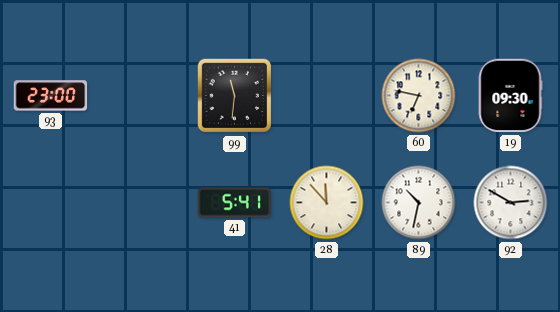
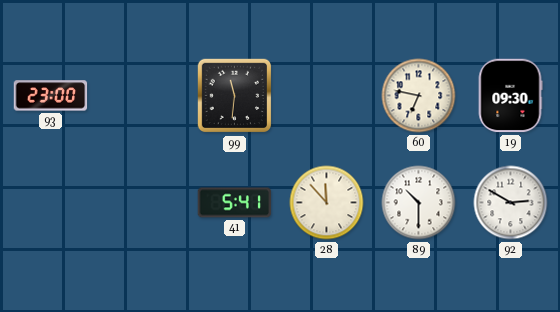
89: 10:32 -> 10:30
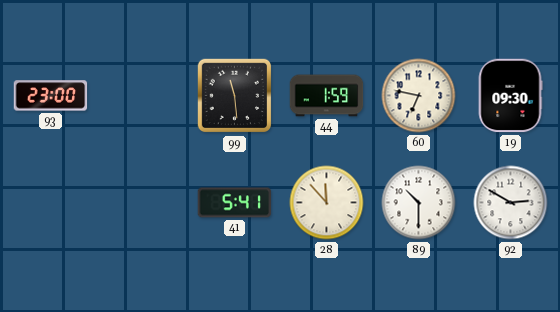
99: 11:31 -> 11:29
44: none -> 1:59
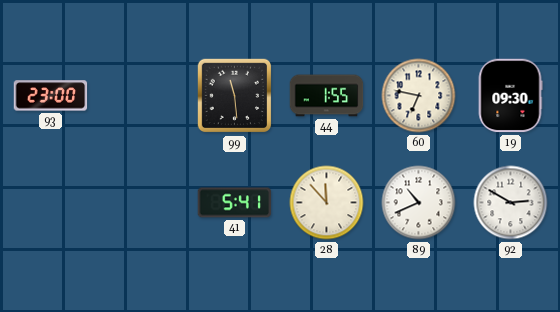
44: 1:59 -> 1:55
89: 10:30 -> 10:41
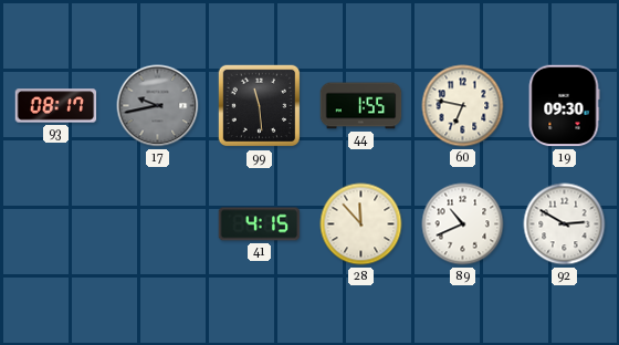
93: 23:00 -> 08:17
17: none -> 9:43
41: 5:41 -> 4:15
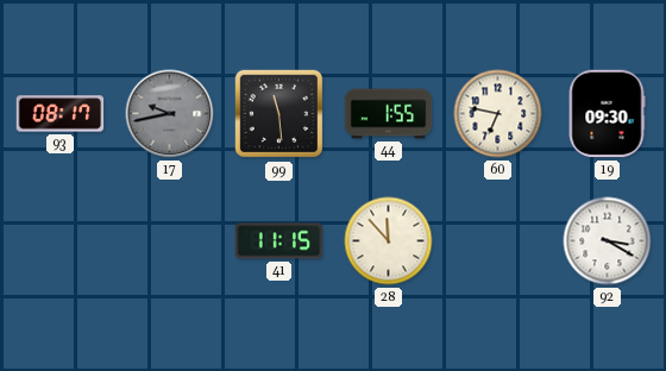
41: 4:15 -> 11:15
89: 10:41 -> none
92: 2:50 -> 3:20
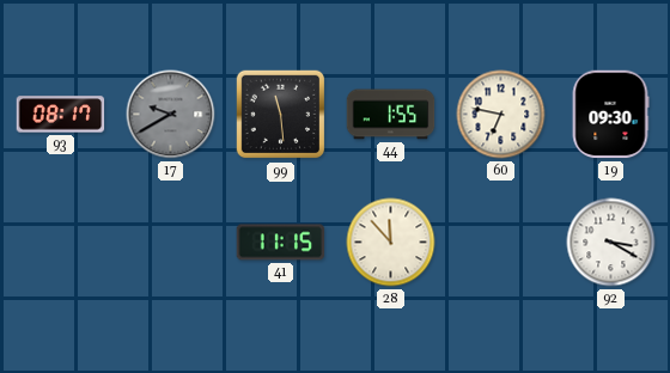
17: 9:43 -> 9:40
